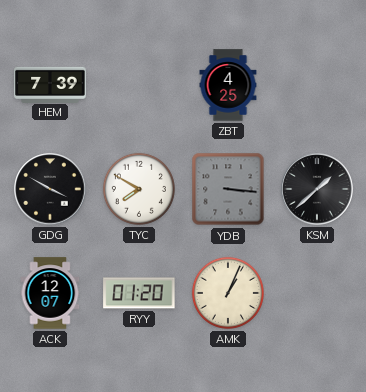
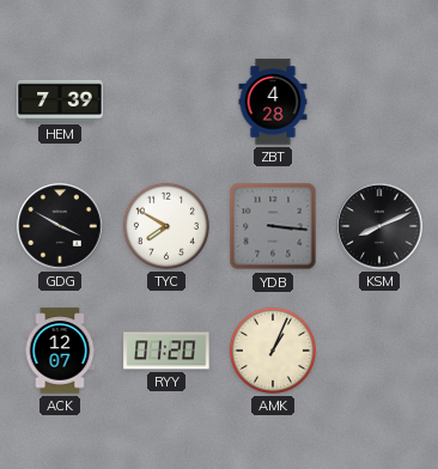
ZBT: 4:25 -> 4:28
KSM: 1:38 -> 8:11
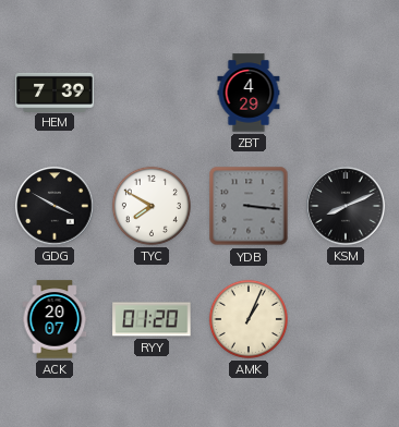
ZBT: 4:28 -> 4:29
ACK: 12:07 -> 20:07
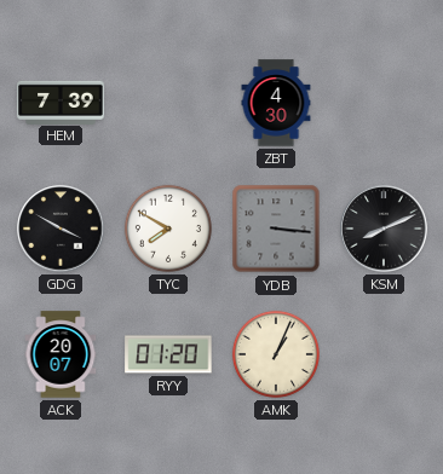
ZBT: 4:29 -> 4:30
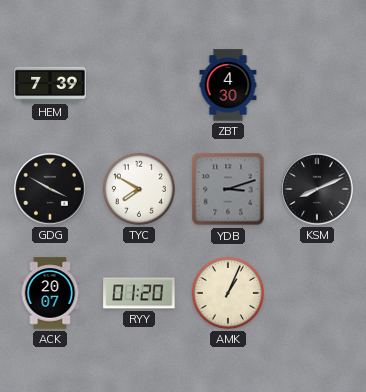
YDB: 3:16 -> 3:12
